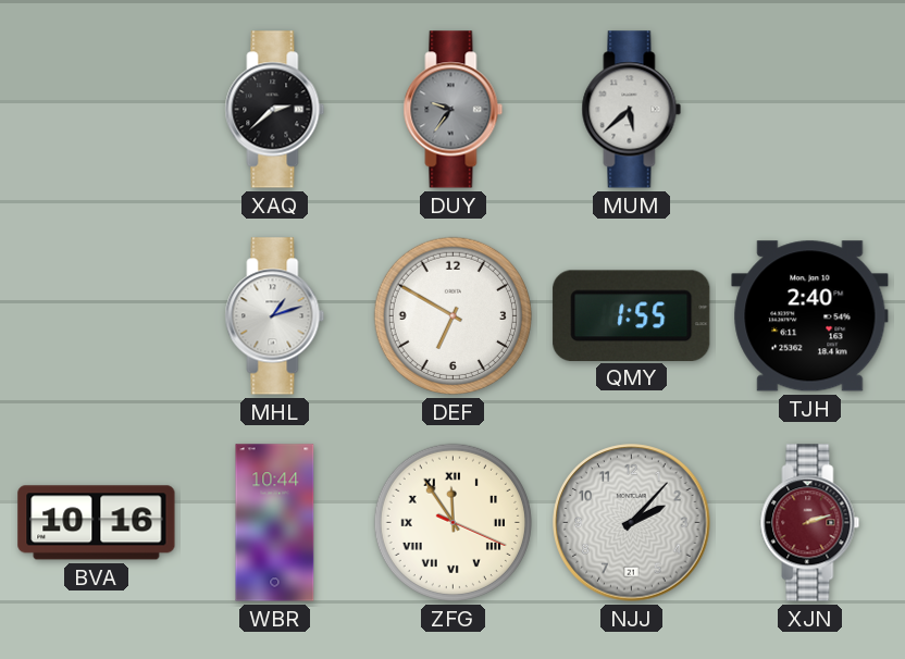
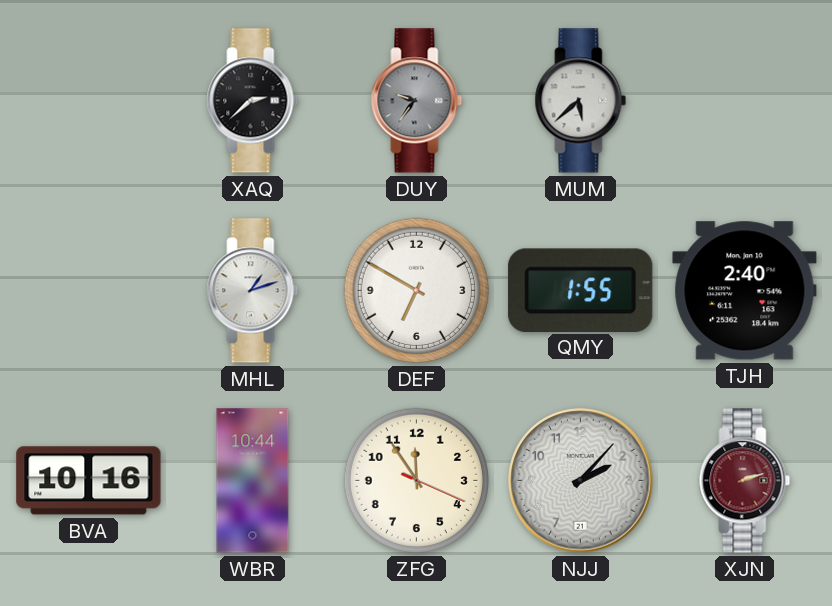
ZFG numerals: Roman -> Arabic
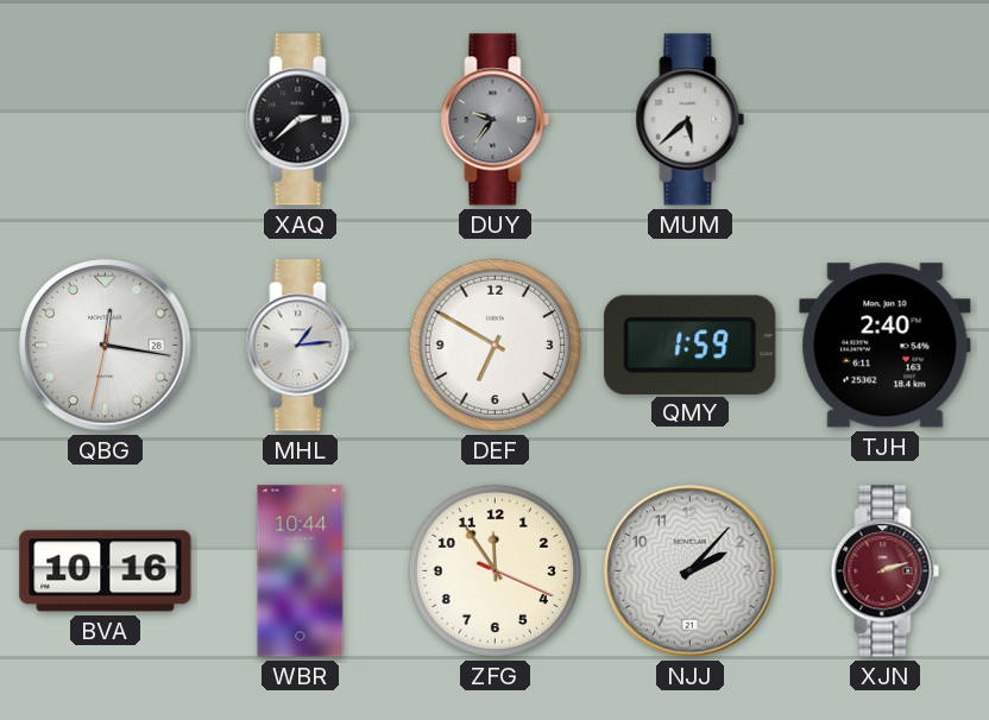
QBG: none -> 12:16
MHL: 1:12 -> 1:14
QMY: 1:55 -> 1:59
